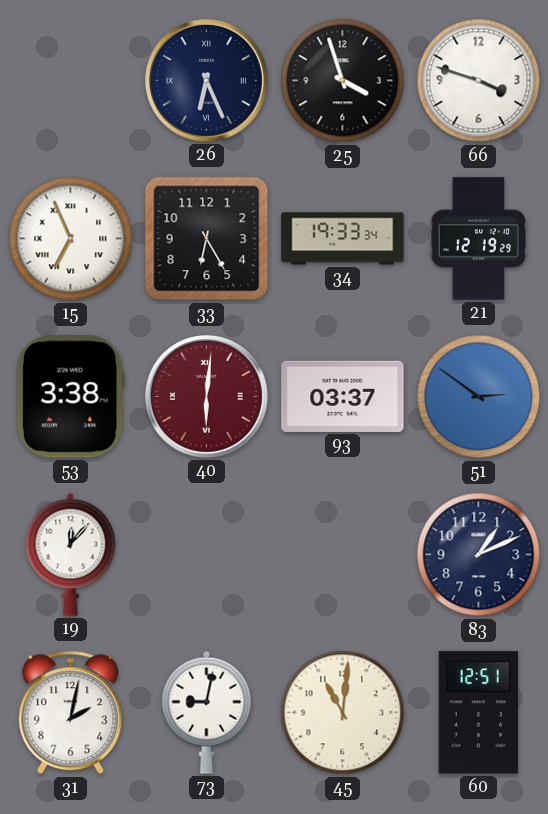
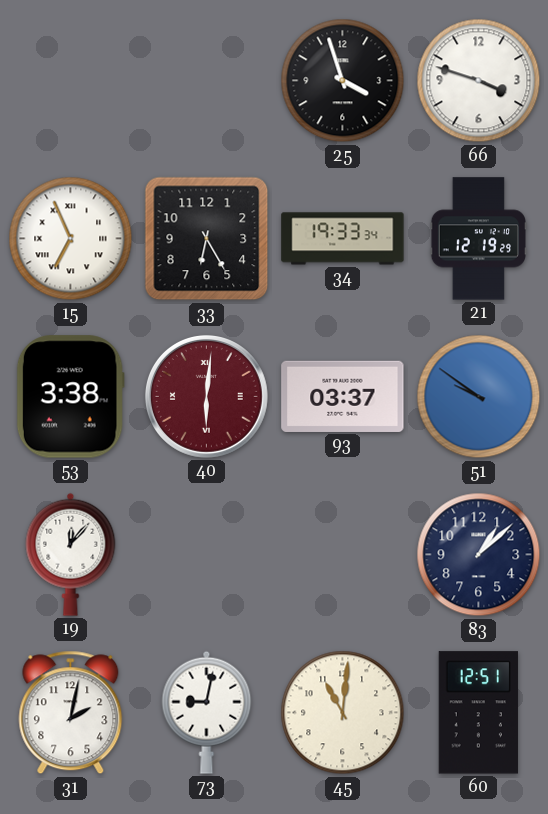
26: 6:26 -> none
51: 2:51 -> 9:51
83: 1:11 -> 1:08
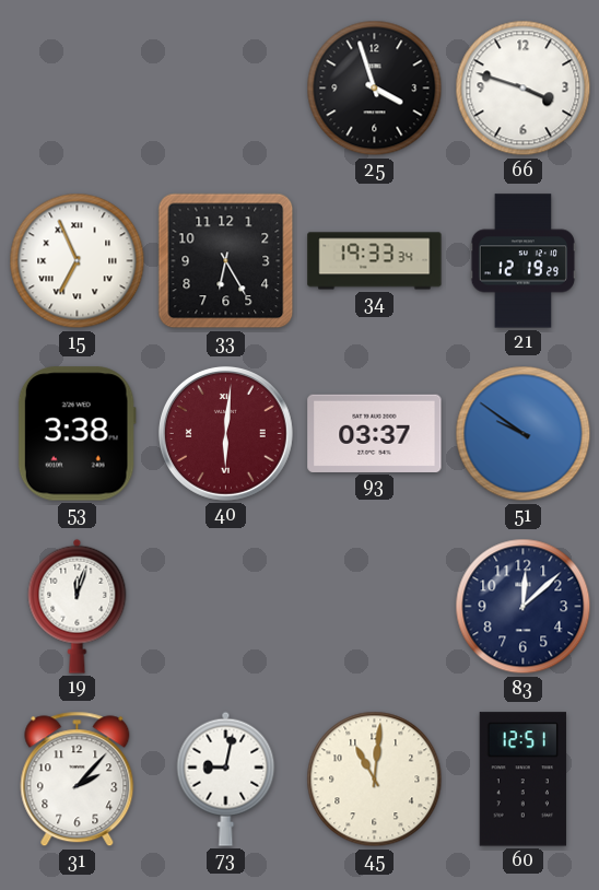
19: 12:07 -> 12:03
83: 1:08 -> 12:08
31: 2:02 -> 2:07
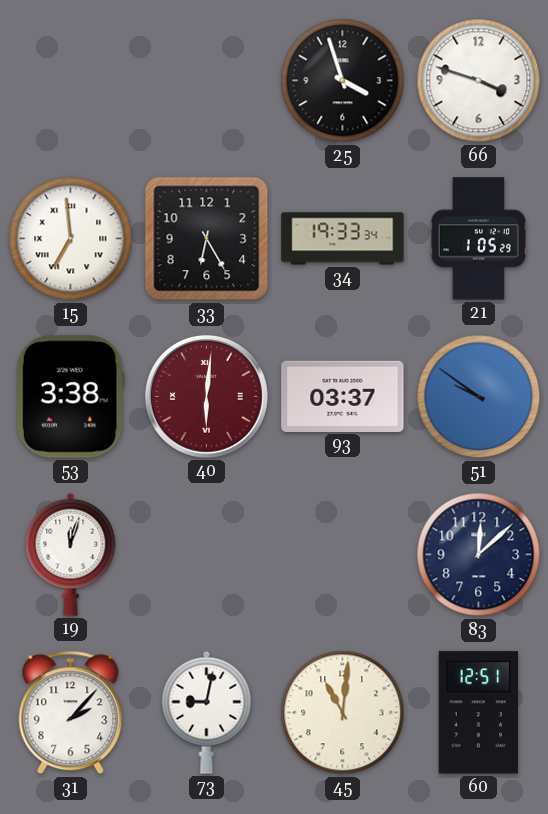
15: 6:56 -> 6:59
21: 12:19 -> 1:05
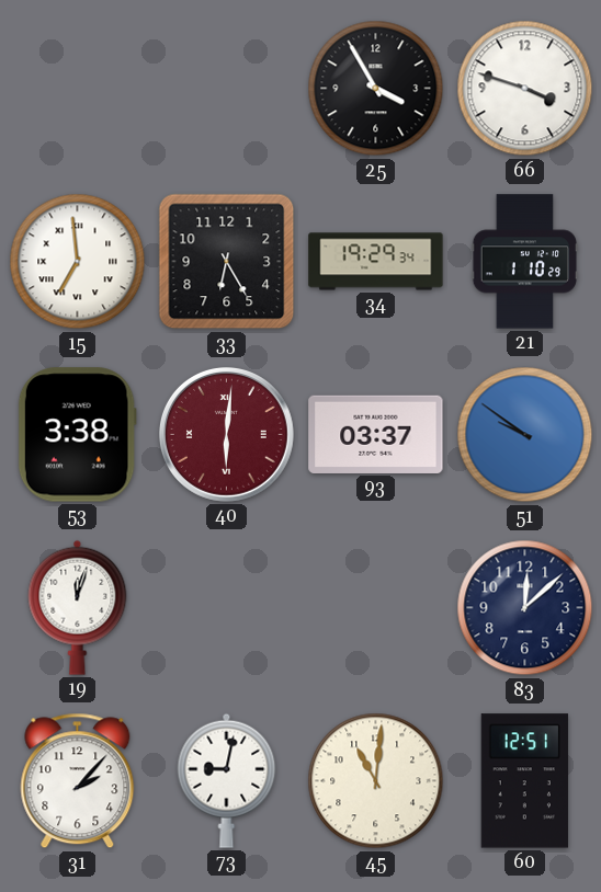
25: 3:57 -> 3:55
34: 19:33 -> 19:29
21: 1:05 -> 1:10
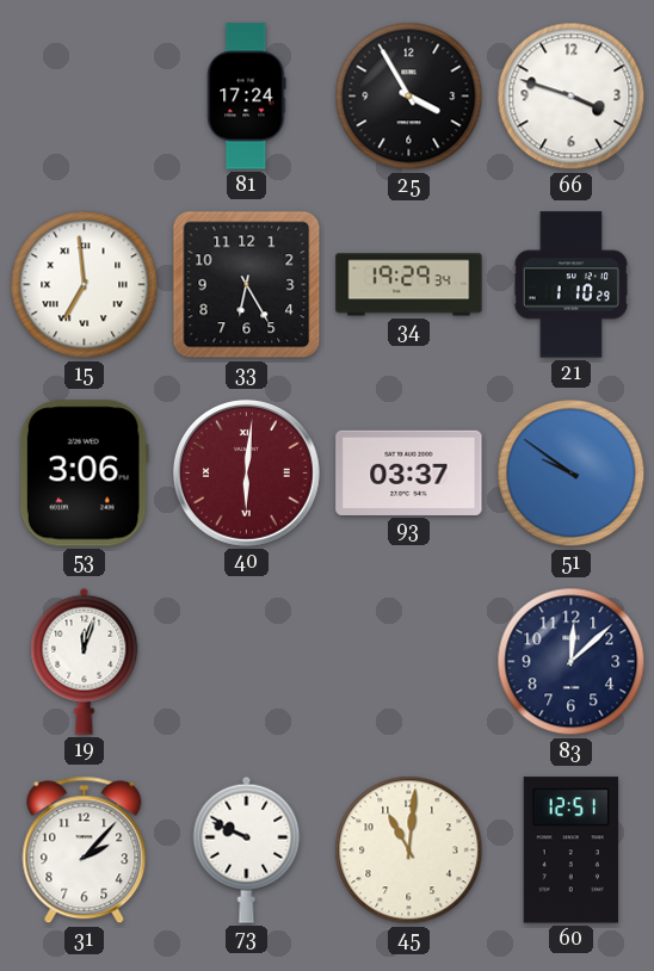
81: none -> 17:24
53: 3:38 -> 3:06
73: 9:02 -> 9:49
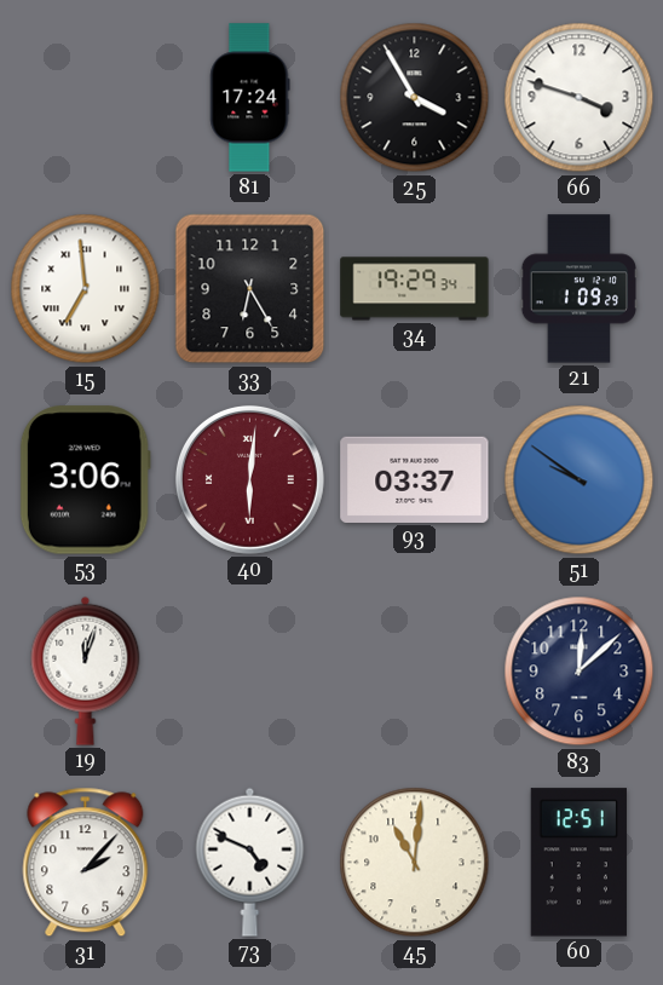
21: 1:10 -> 1:09
73: 9:49 -> 4:49
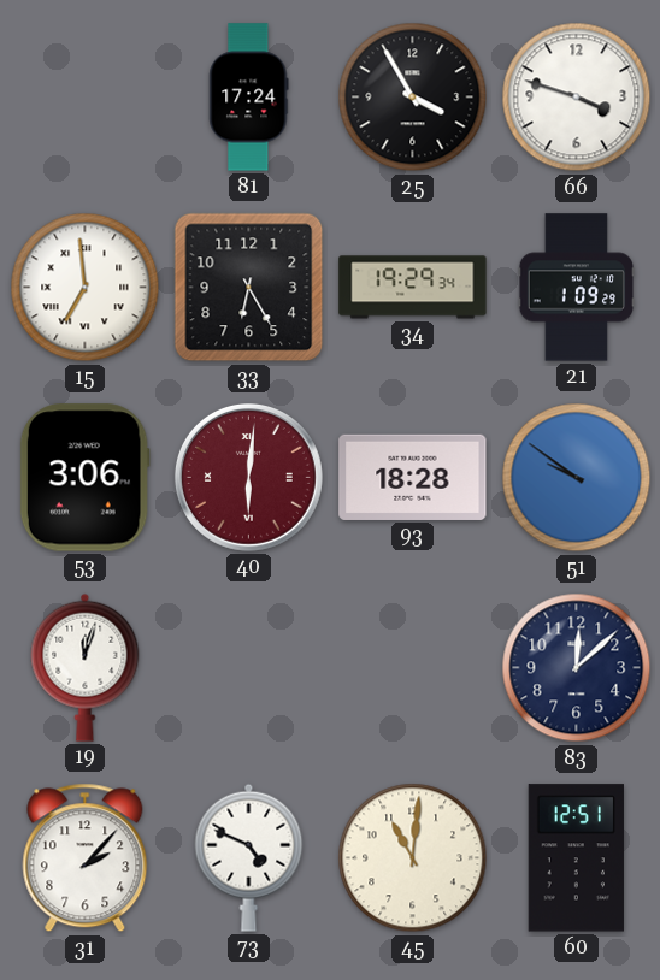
93: 03:37 -> 18:28
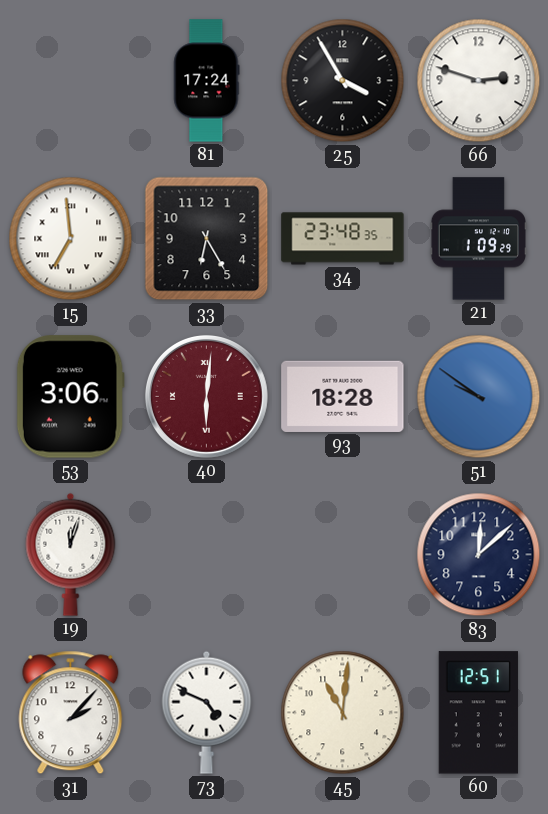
66: 3:48 -> 2:48
34: 19:29 -> 23:48
